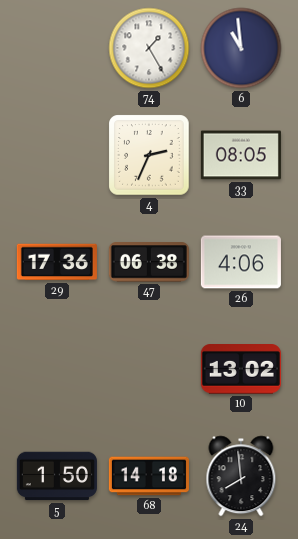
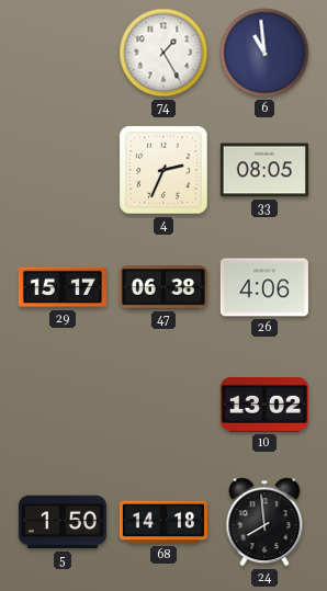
29: 17:36 -> 15:17
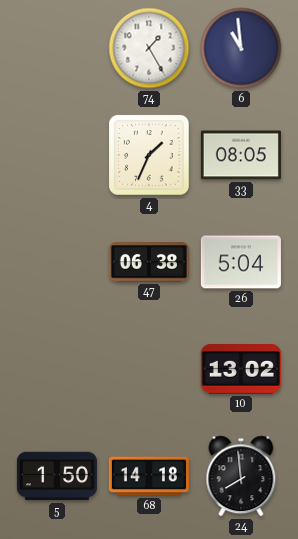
4: 2:34 -> 1:34
29: 15:17 -> none
26: 4:06 -> 5:04
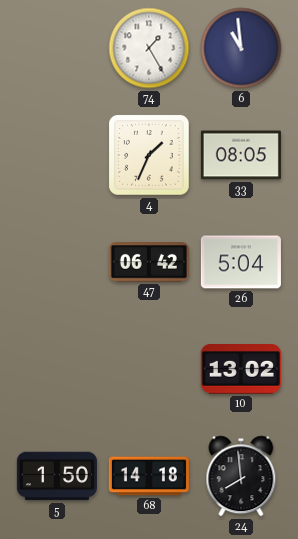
47: 06:38 -> 06:42
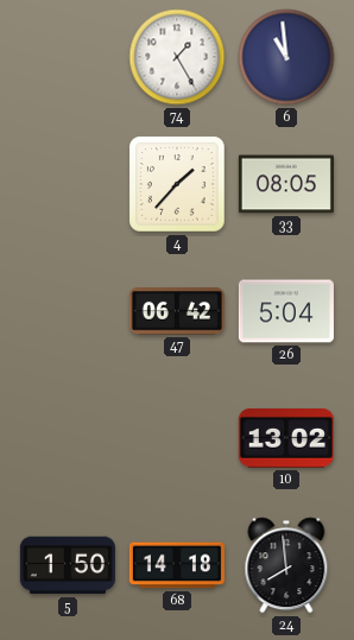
4: 1:34 -> 1:37
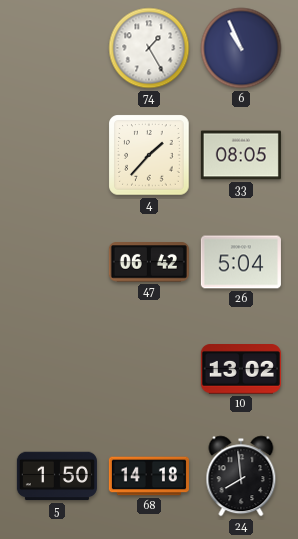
6: 10:59 -> 10:56
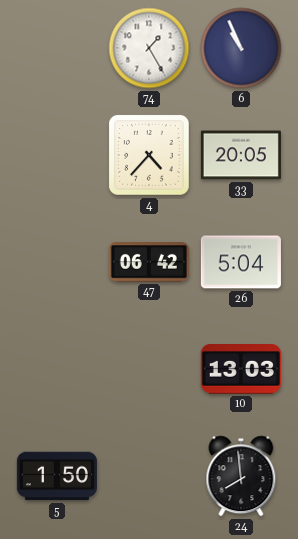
4: 1:37 -> 4:37
33: 08:05 -> 20:05
10: 13:02 -> 13:03
68: 14:18 -> none
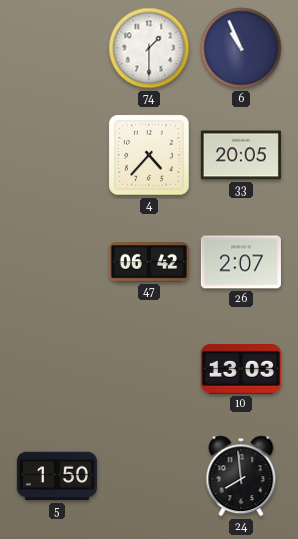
74: 1:25 -> 1:30
26: 5:04 -> 2:07
